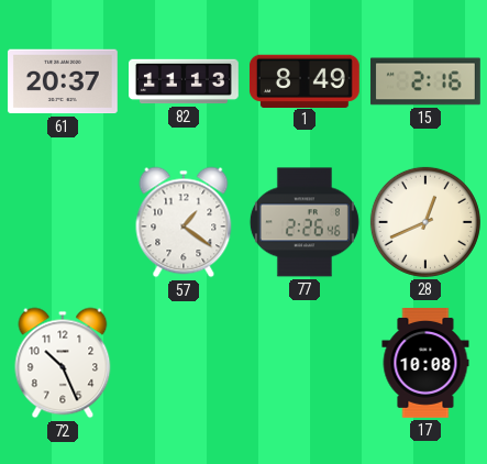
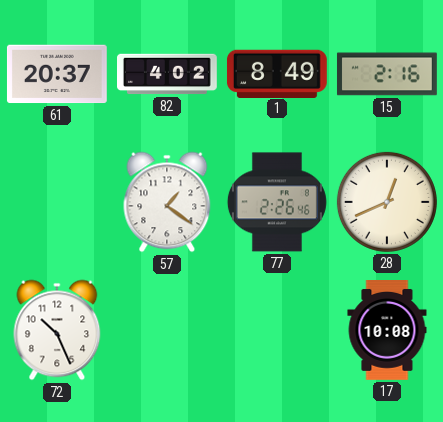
82: 11:13 -> 4:02
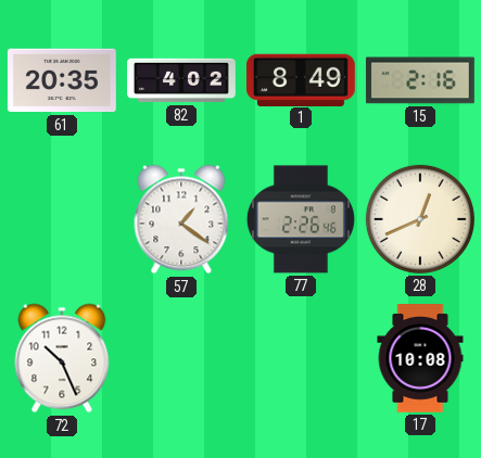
61: 20:37 -> 20:35
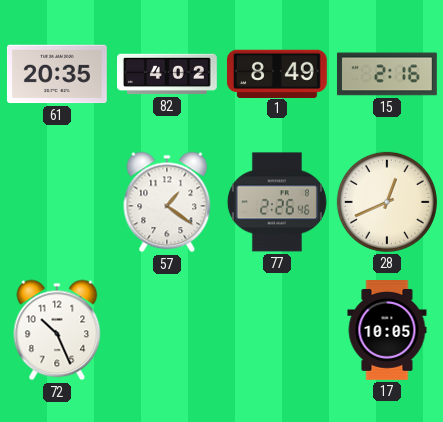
17: 10:08 -> 10:05
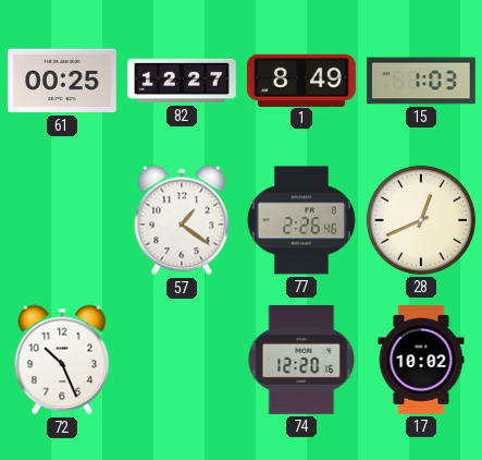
61: 20:35 -> 00:25
82: 4:02 -> 12:27
15: 2:16 -> 1:03
74: none -> 12:20
17: 10:05 -> 10:02
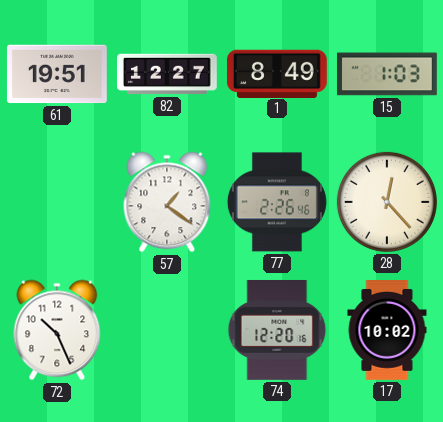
61: 00:25 -> 19:51
28: 12:41 -> 12:23
